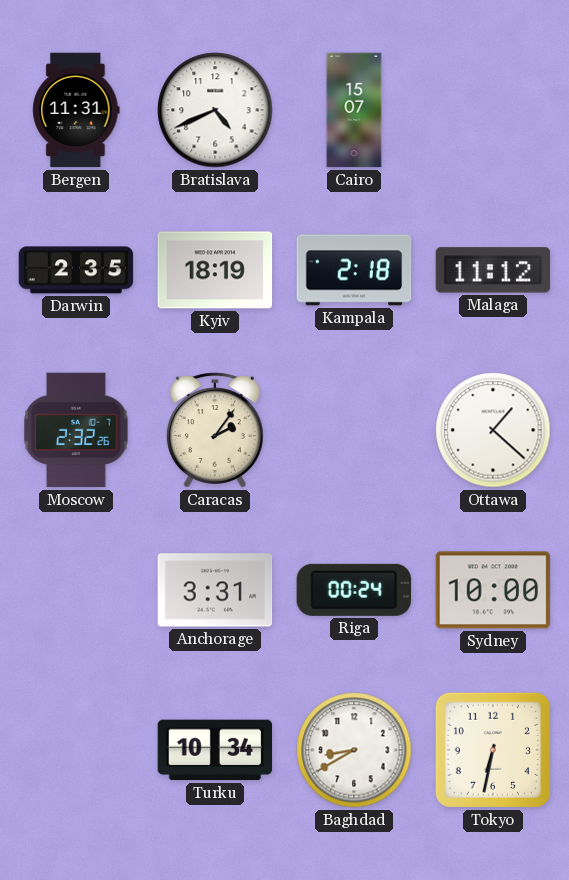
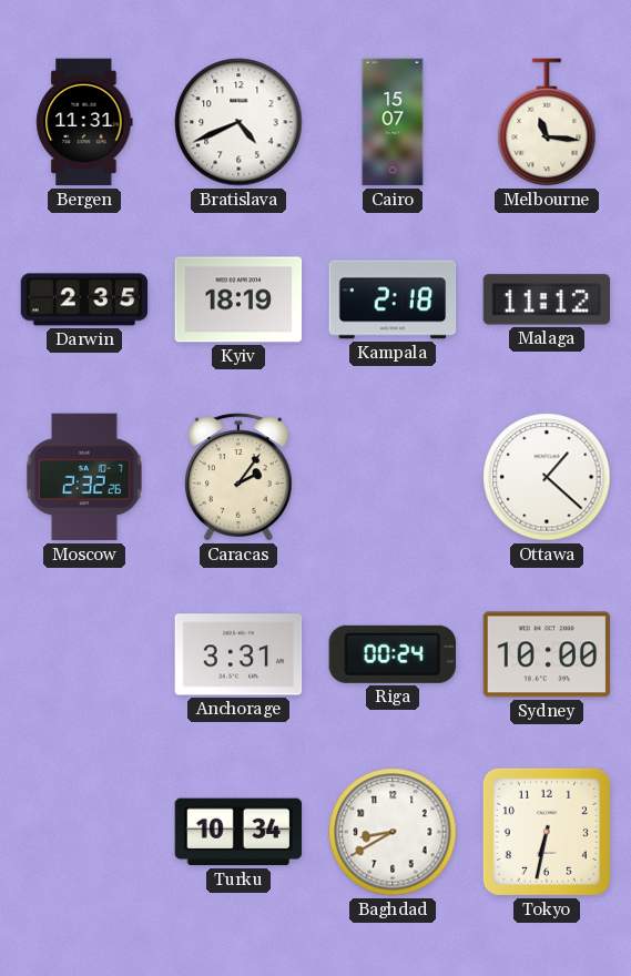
Melbourne: none -> 11:16
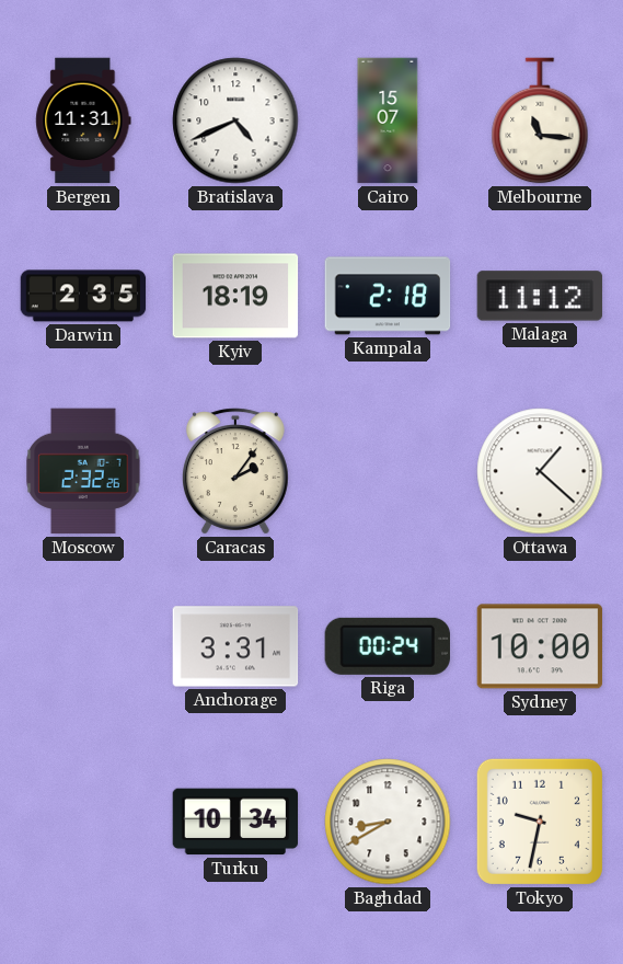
Tokyo: 6:32 -> 9:32
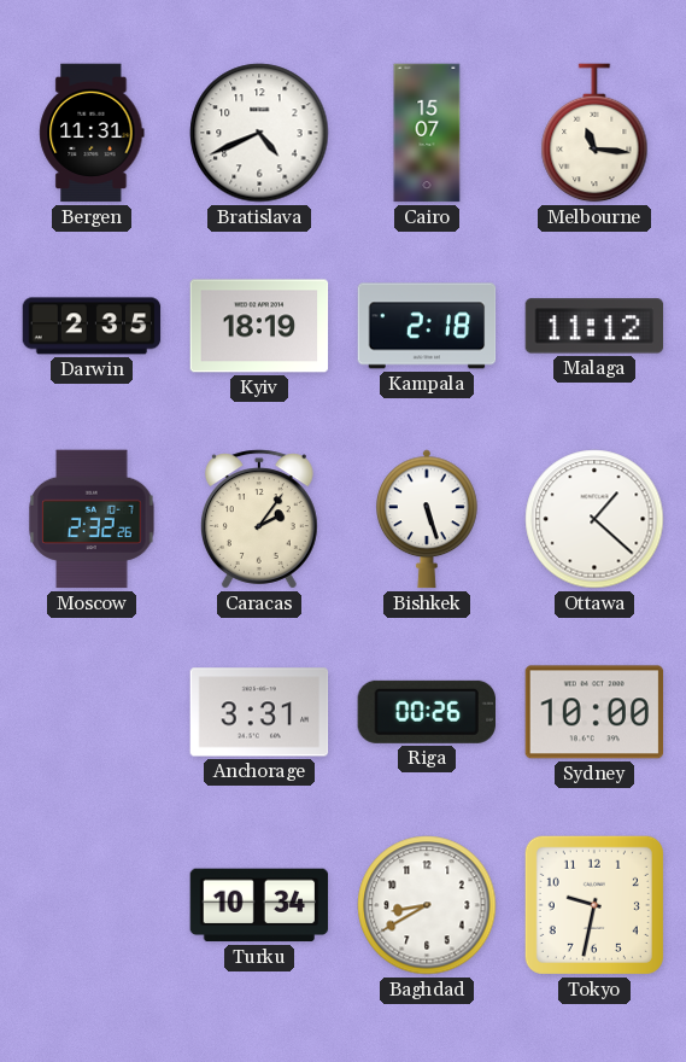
Bishkek: none -> 5:27
Riga: 00:24 -> 00:26
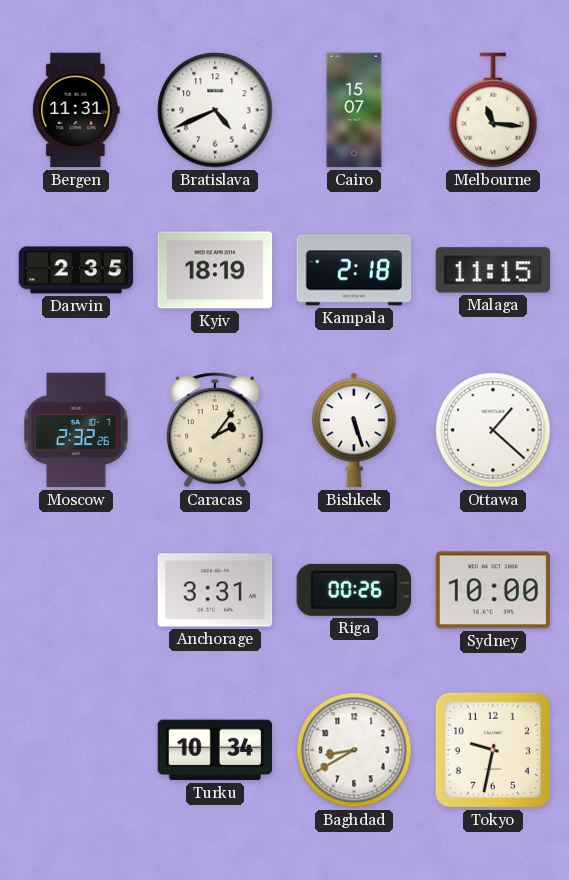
Malaga: 11:12 -> 11:15
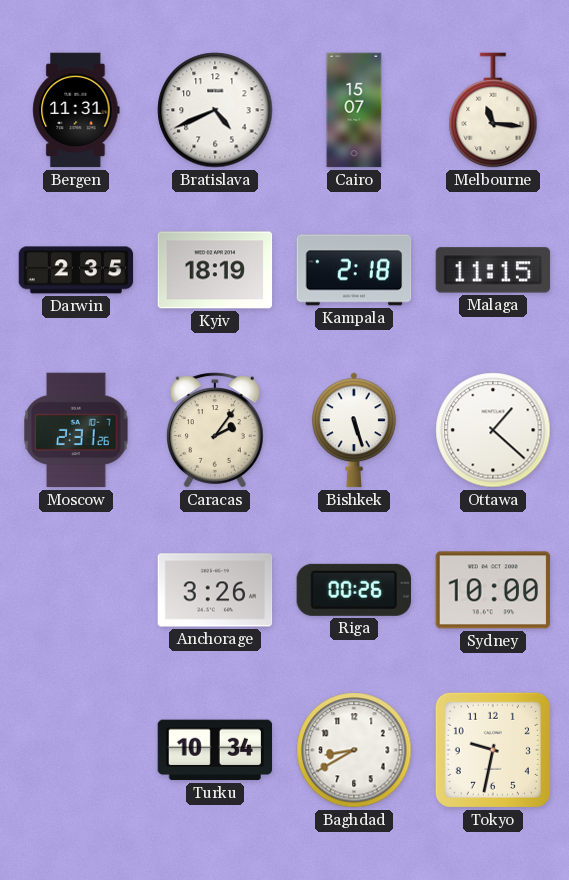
Moscow: 2:32 -> 2:31
Anchorage: 3:31 -> 3:26
